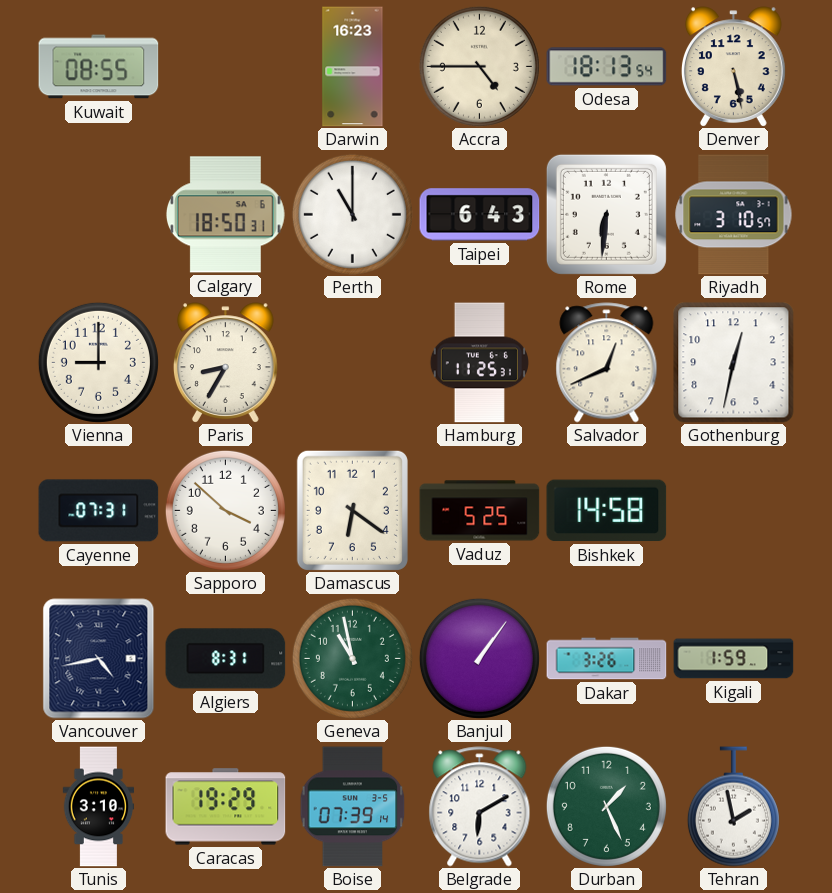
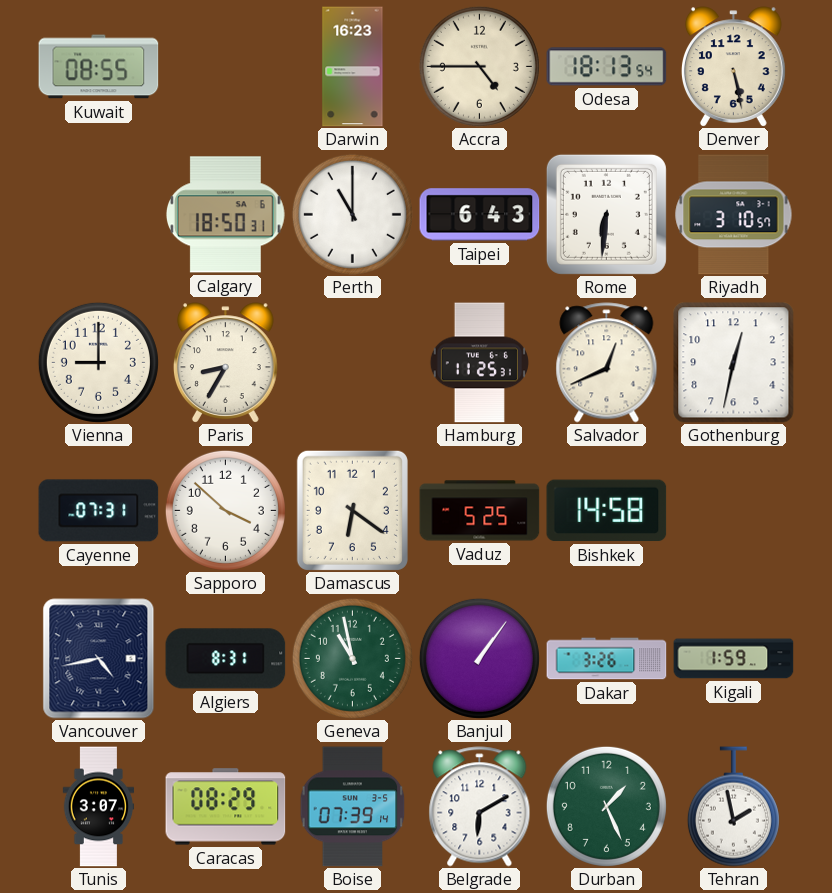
Tunis: 3:10 -> 3:07
Caracas: 19:29 -> 08:29
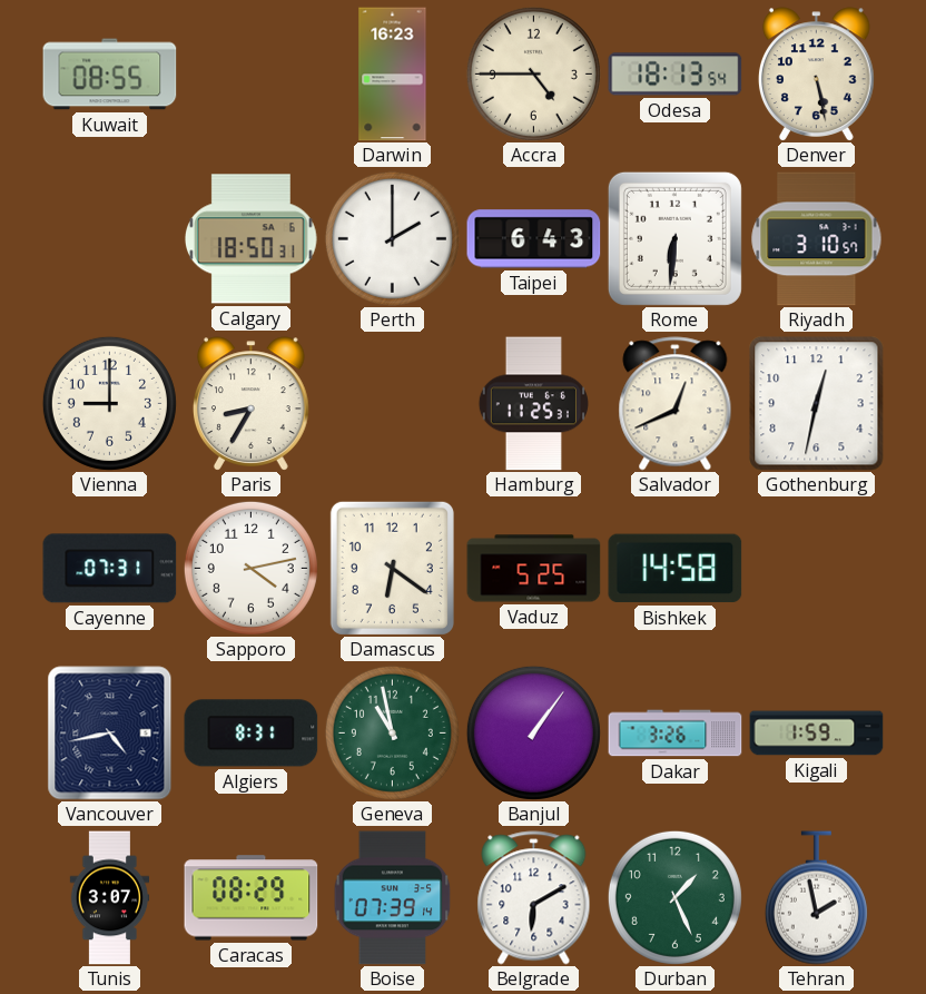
Perth: 11:00 -> 2:00
Sapporo: 3:52 -> 4:13
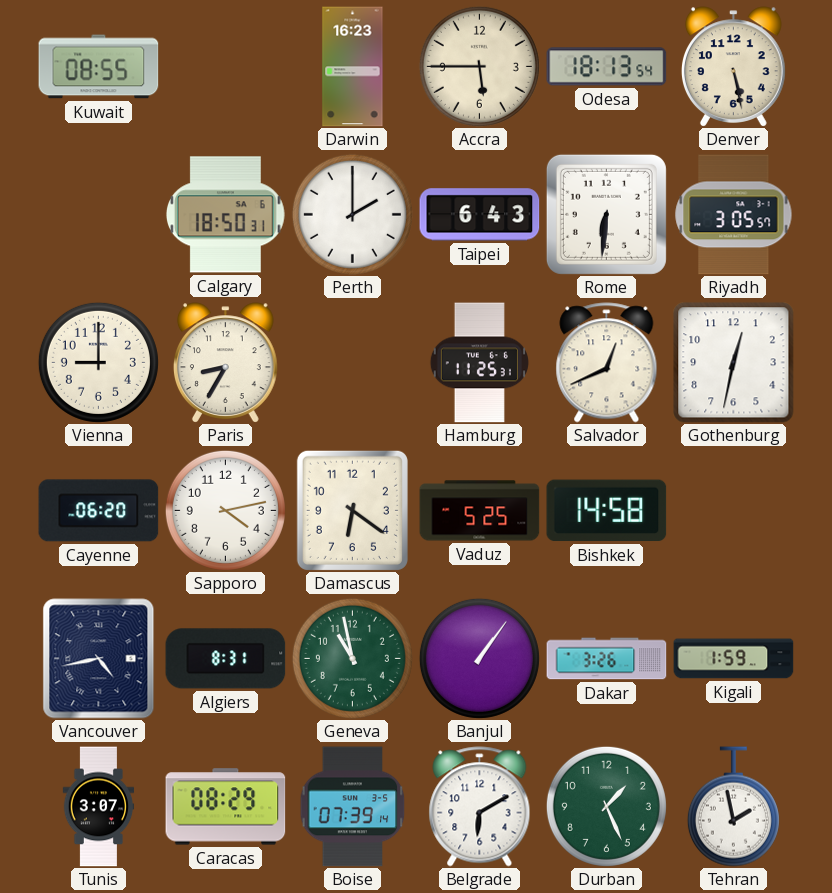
Accra: 4:45 -> 5:45
Riyadh: 3:10 -> 3:05
Cayenne: 07:31 -> 06:20
